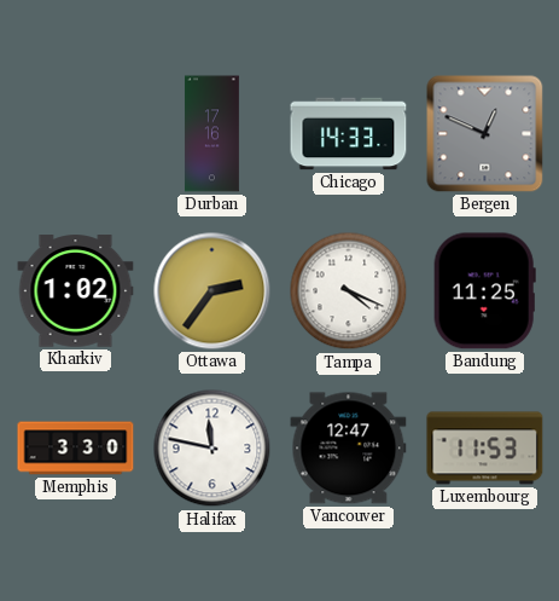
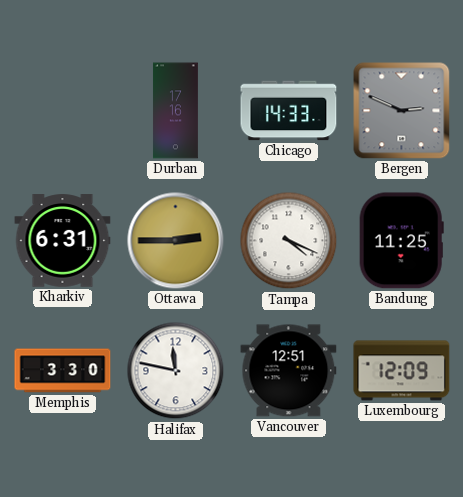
Bergen: 12:49 -> 2:49
Kharkiv: 1:02 -> 6:31
Ottawa: 2:36 -> 2:45
Vancouver: 12:47 -> 12:51
Luxembourg: 11:53 -> 12:09
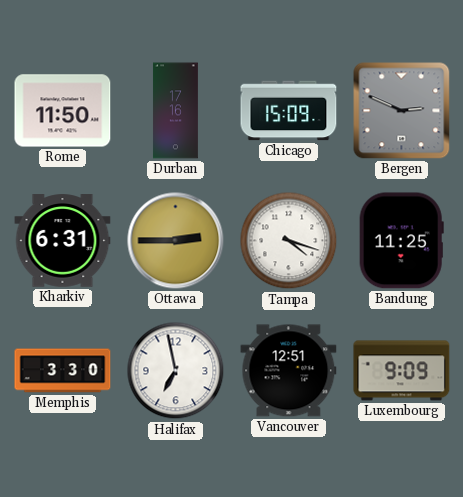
Rome: none -> 11:50
Chicago: 14:33 -> 15:09
Tampa: 4:19 -> 4:18
Halifax: 11:47 -> 6:58
Luxembourg: 12:09 -> 9:09
